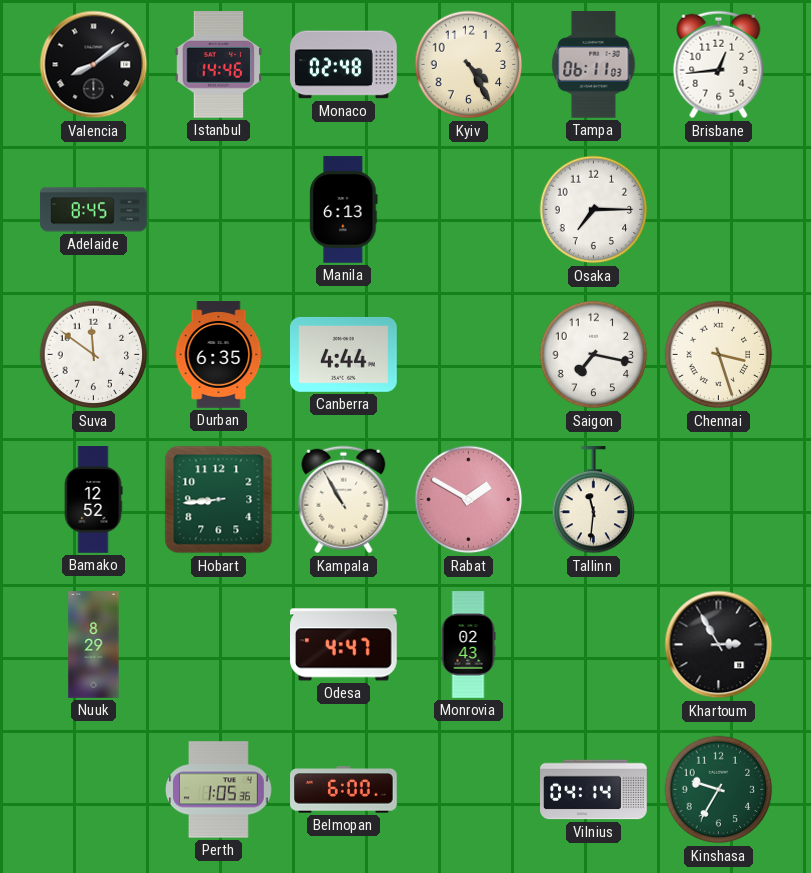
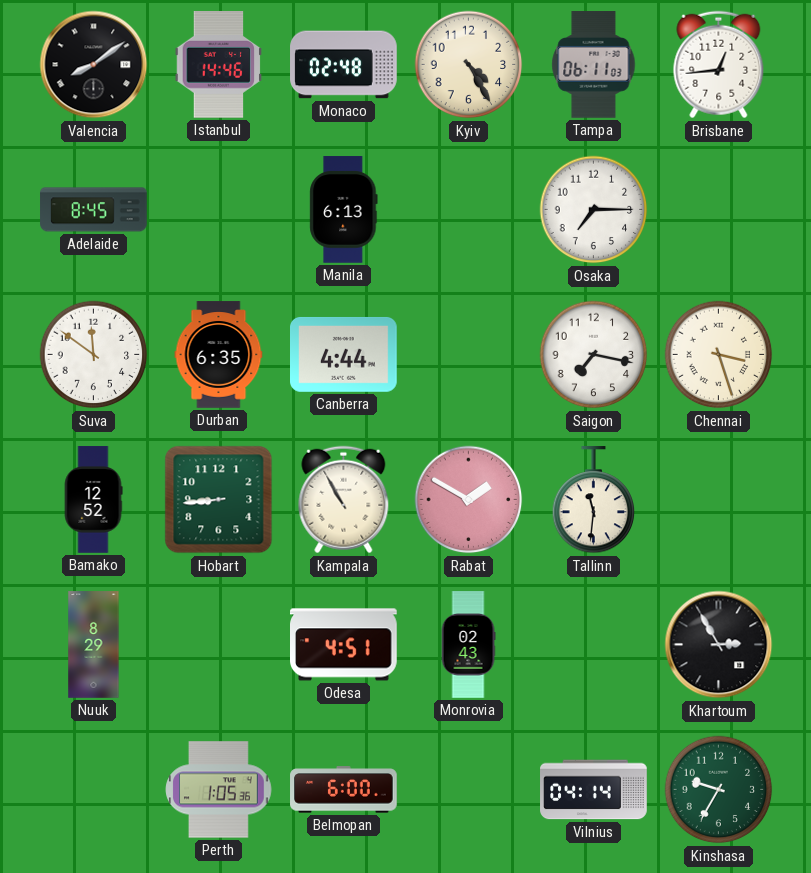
Odesa: 4:47 -> 4:51
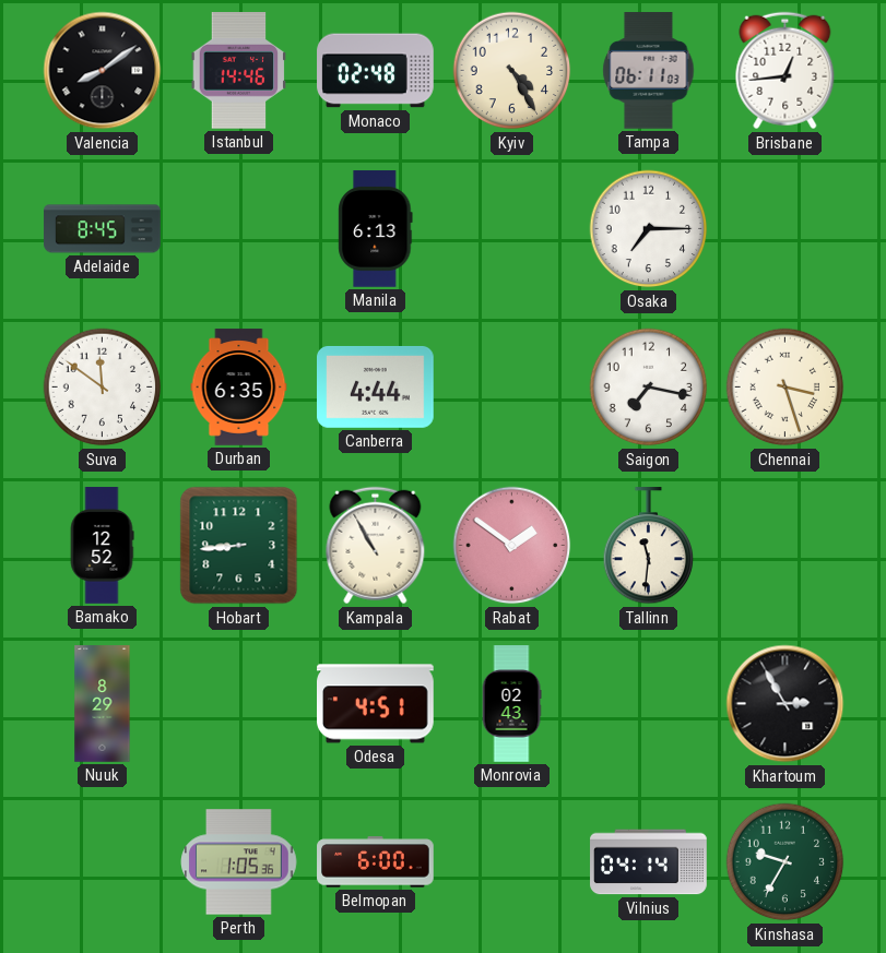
Rabat: 1:50 -> 1:51
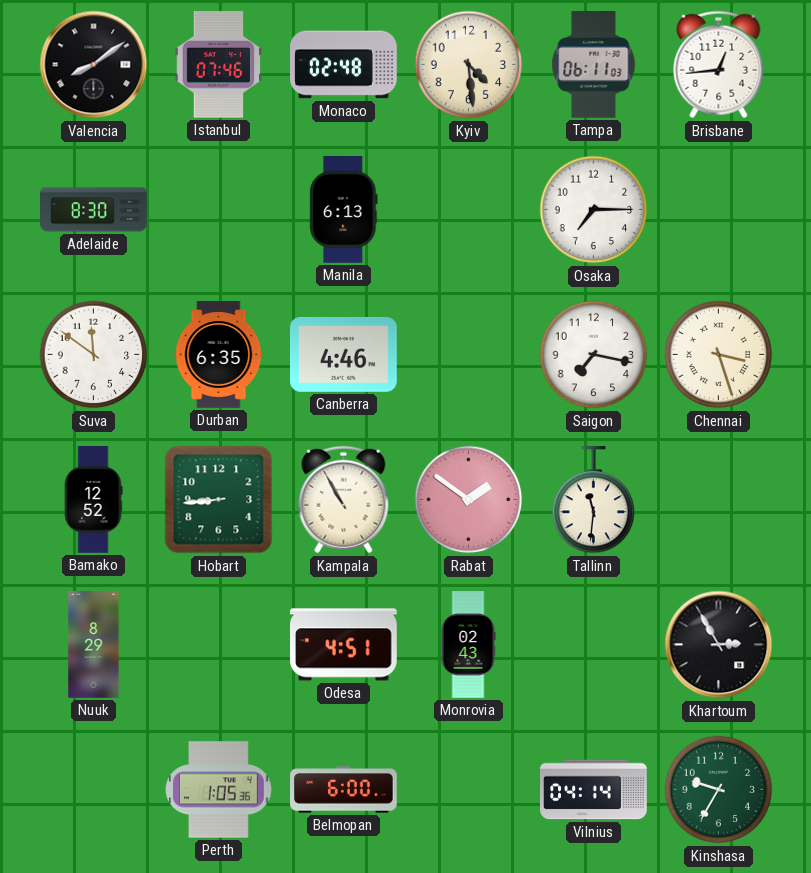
Istanbul: 14:46 -> 07:46
Kyiv: 4:25 -> 4:29
Adelaide: 8:45 -> 8:30
Canberra: 4:44 -> 4:46
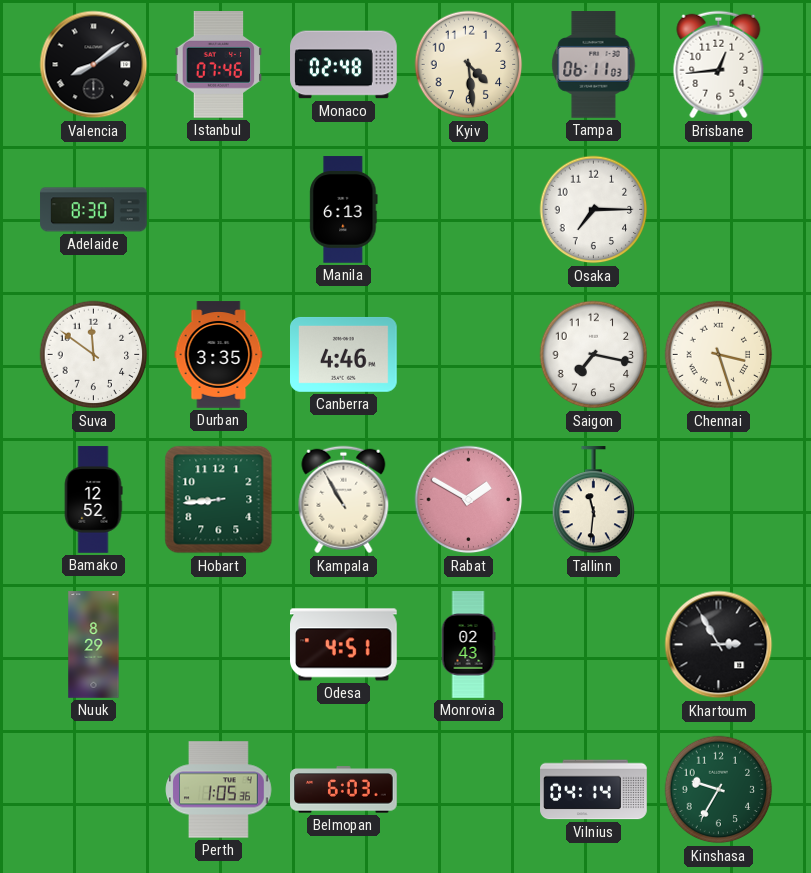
Durban: 6:35 -> 3:35
Rabat: 1:51 -> 1:50
Belmopan: 6:00 -> 6:03
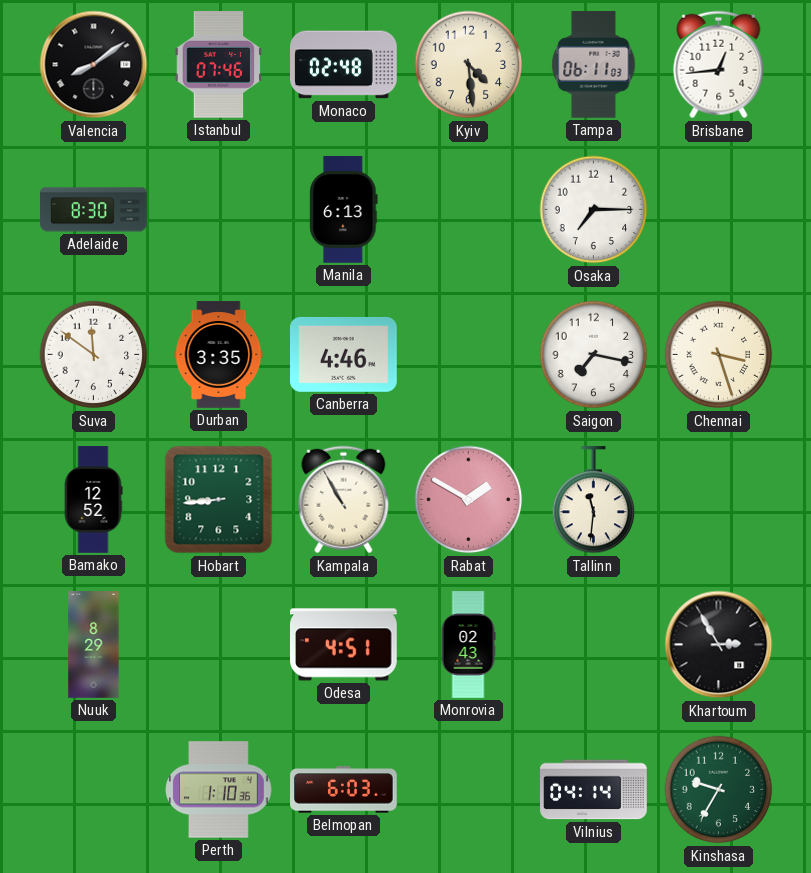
Perth: 1:05 -> 1:10
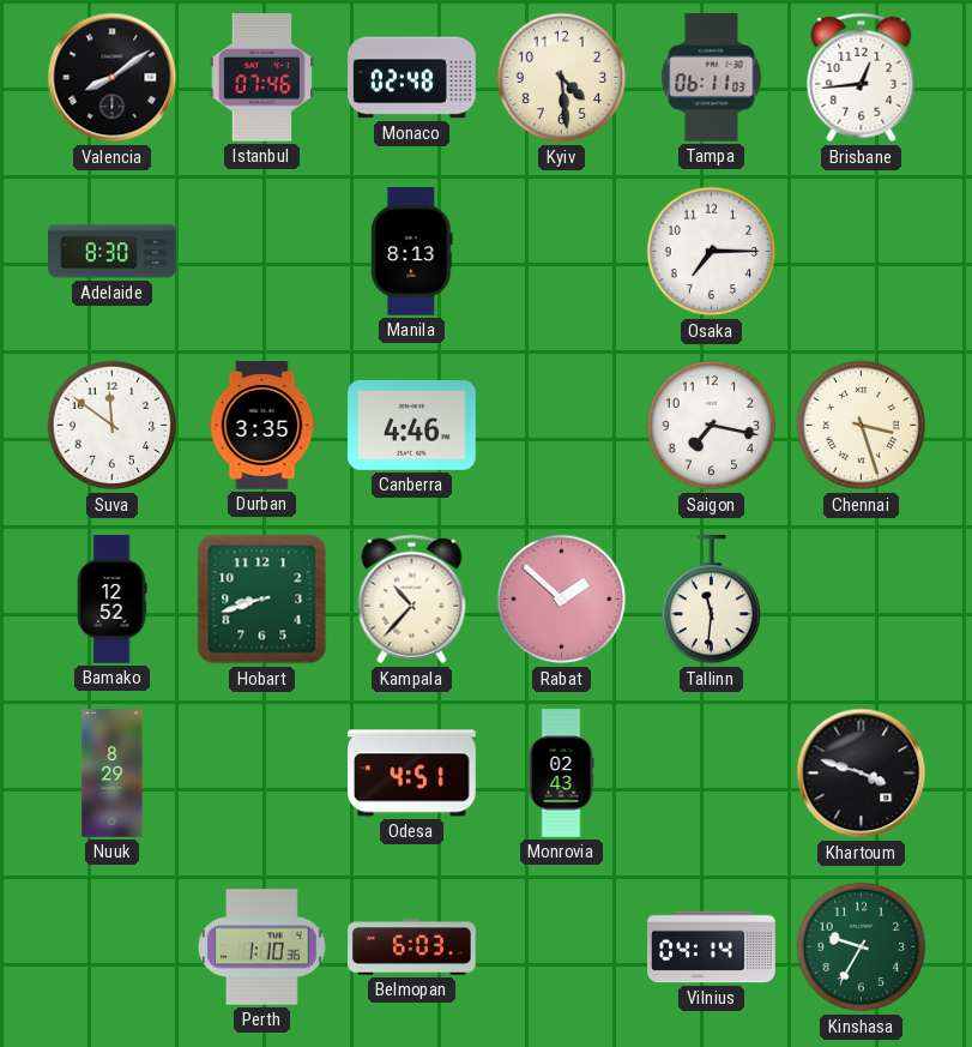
Manila: 6:13 -> 8:13
Hobart: 8:44 -> 8:42
Kampala: 10:55 -> 10:37
Rabat: 1:50 -> 1:52
Khartoum: 2:55 -> 3:48
